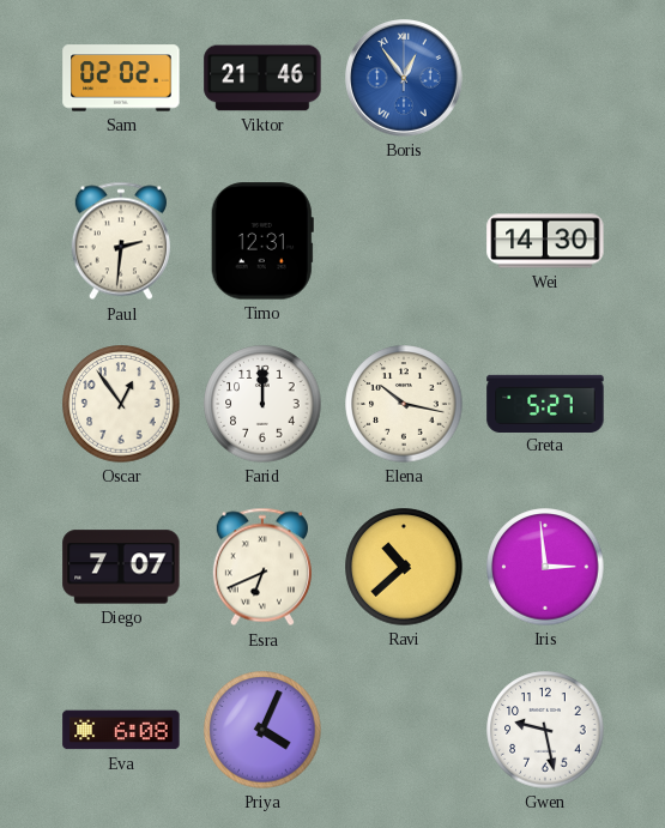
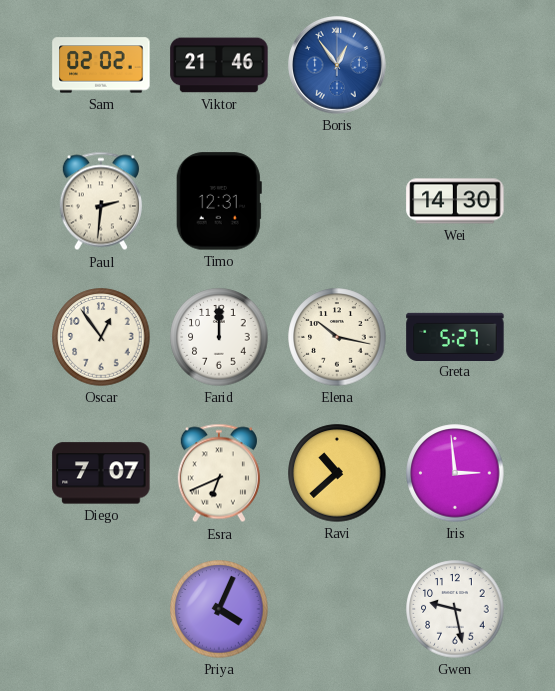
Eva: 6:08 -> none
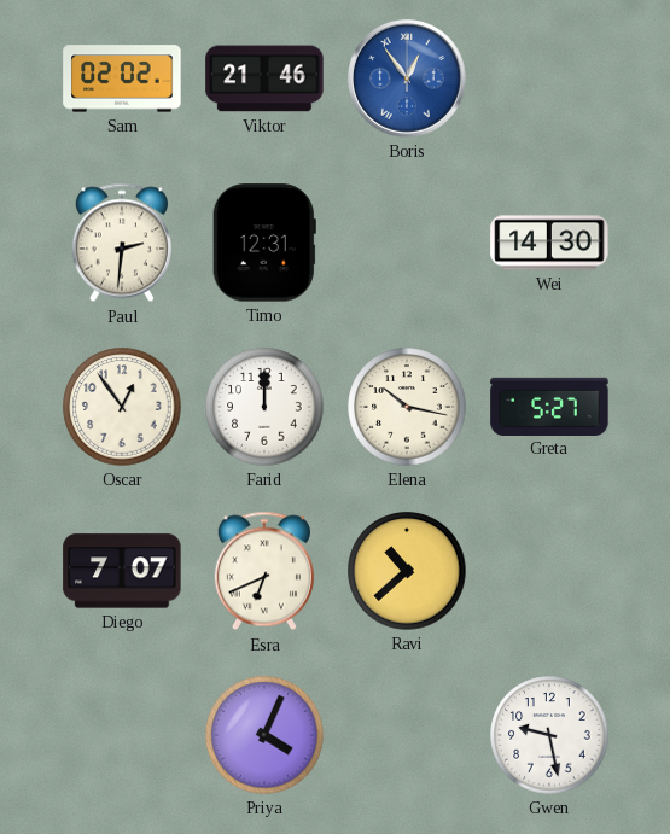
Iris: 2:59 -> none
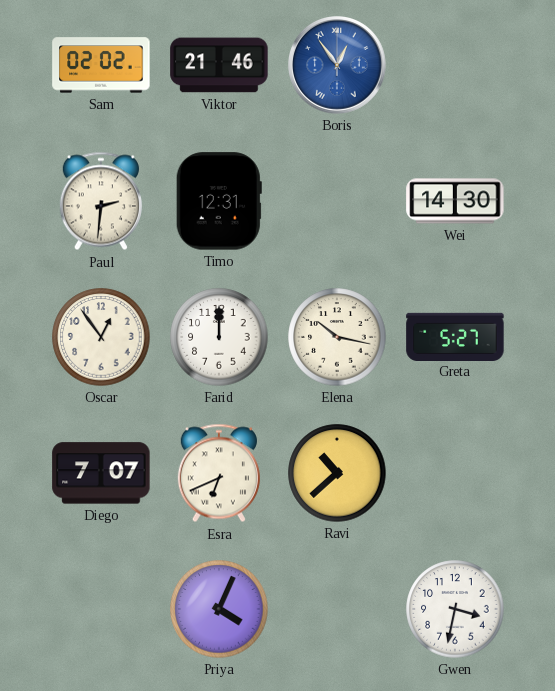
Gwen: 9:28 -> 3:32
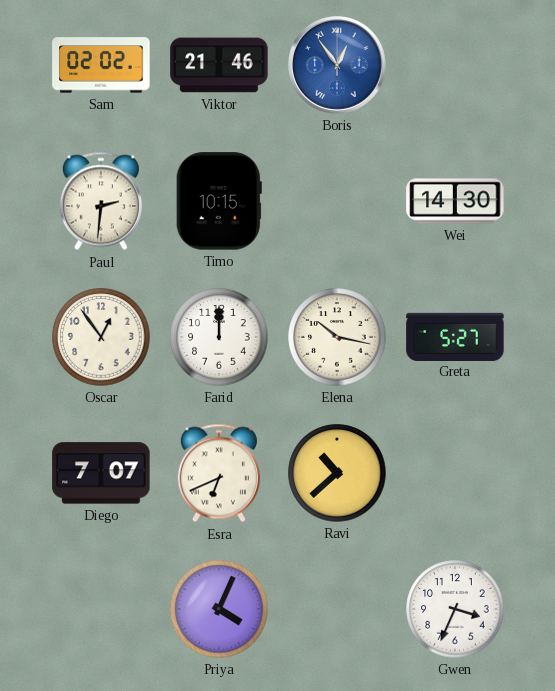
Timo: 12:31 -> 10:15
Gwen: 3:32 -> 3:34
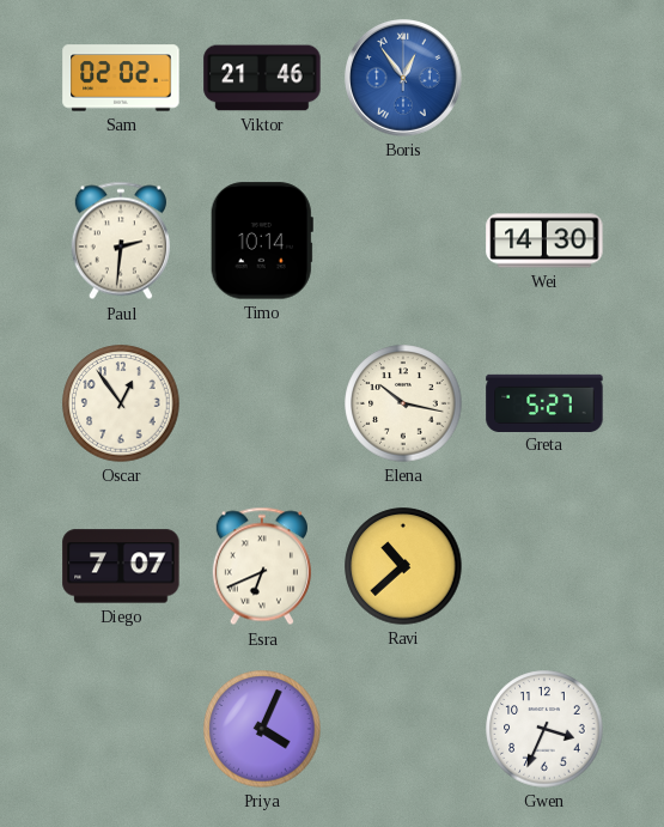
Timo: 10:15 -> 10:14
Farid: 12:00 -> none
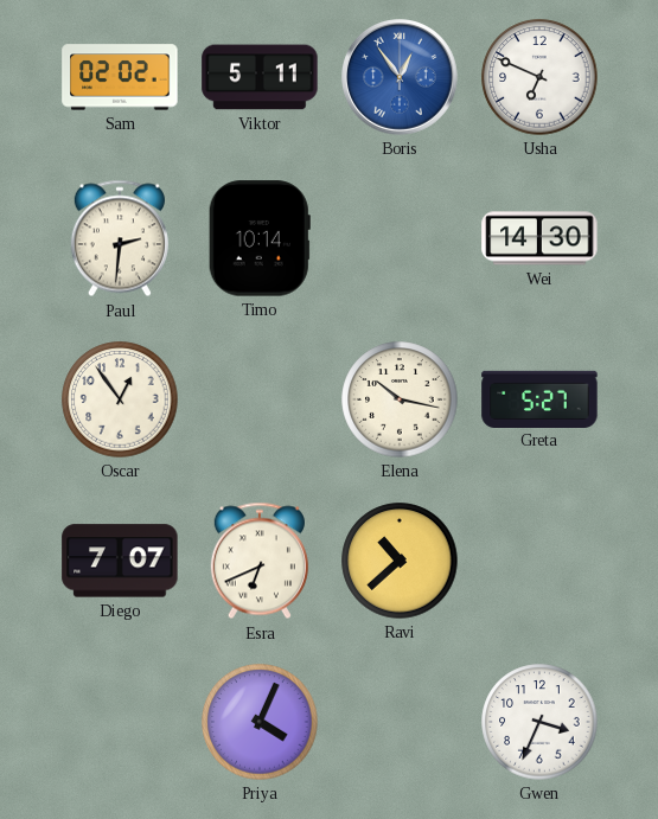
Viktor: 21:46 -> 5:11
Usha: none -> 6:49
